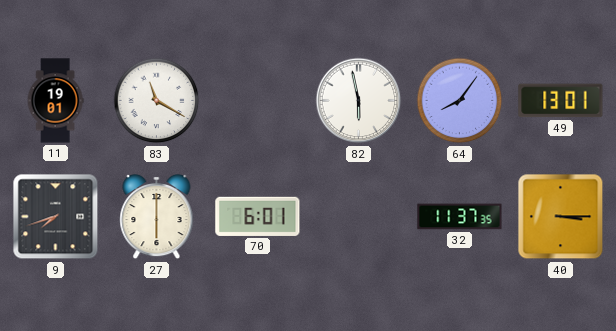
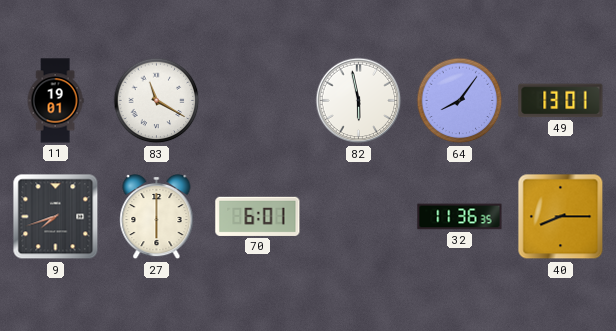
32: 11:37 -> 11:36
40: 3:15 -> 8:15
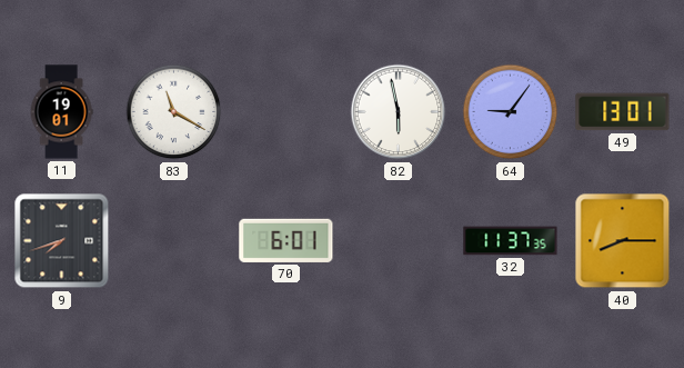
64: 8:06 -> 9:06
27: 6:00 -> none
32: 11:36 -> 11:37
